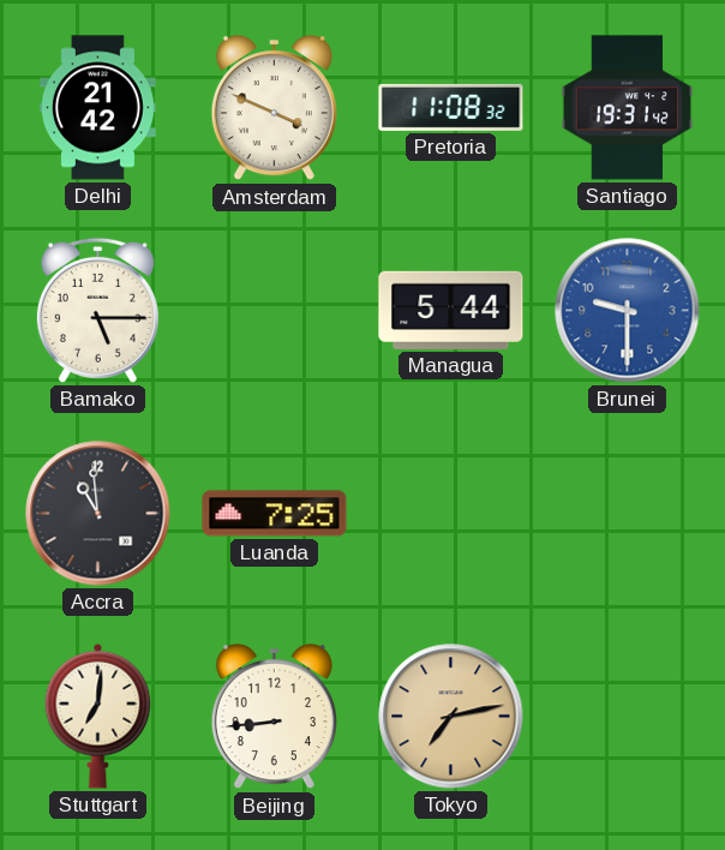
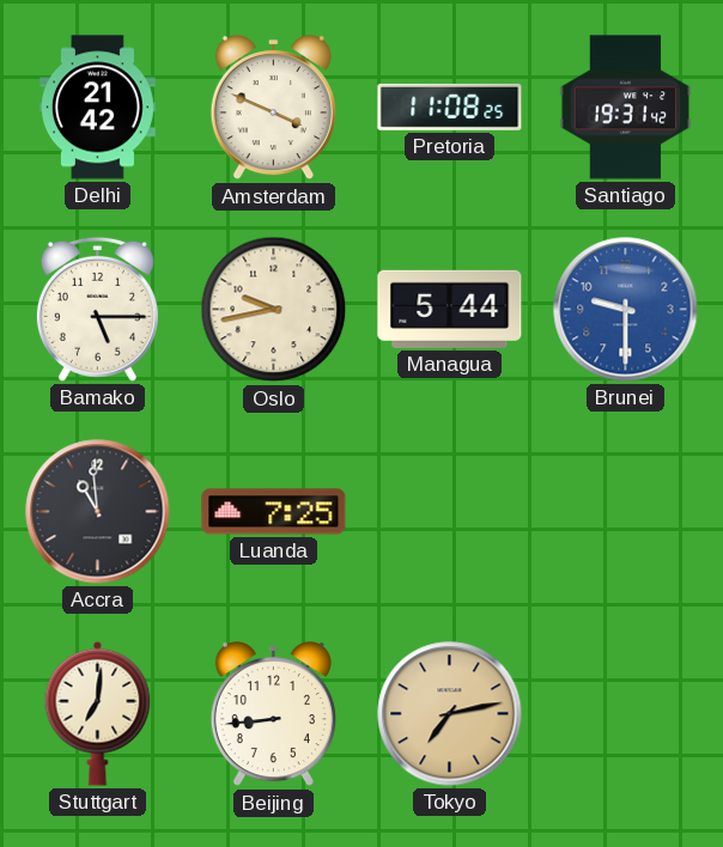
Pretoria: 11:08:32 -> 11:08:25
Oslo: none -> 9:43
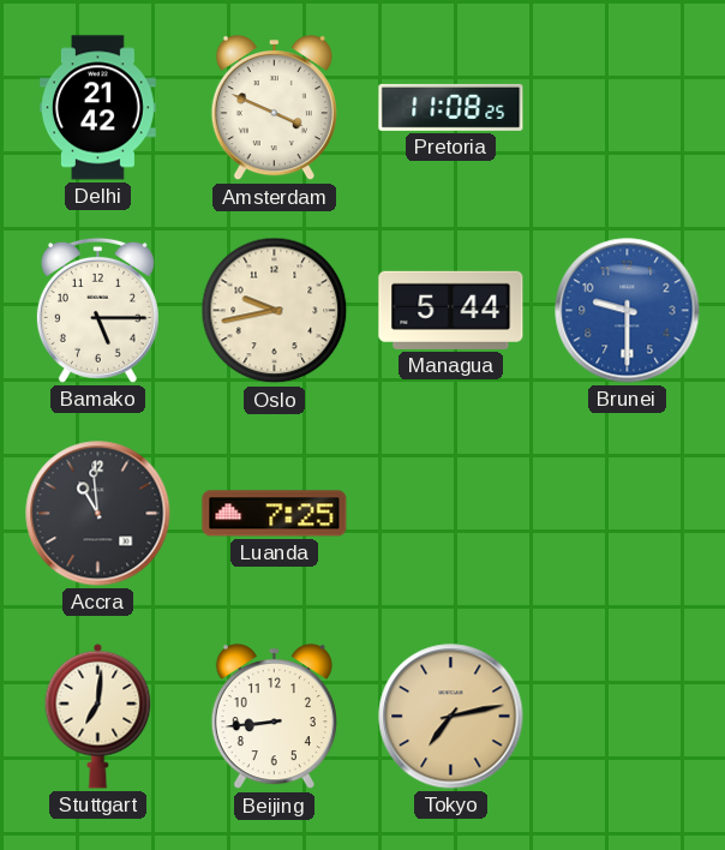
Santiago: 19:31 -> none
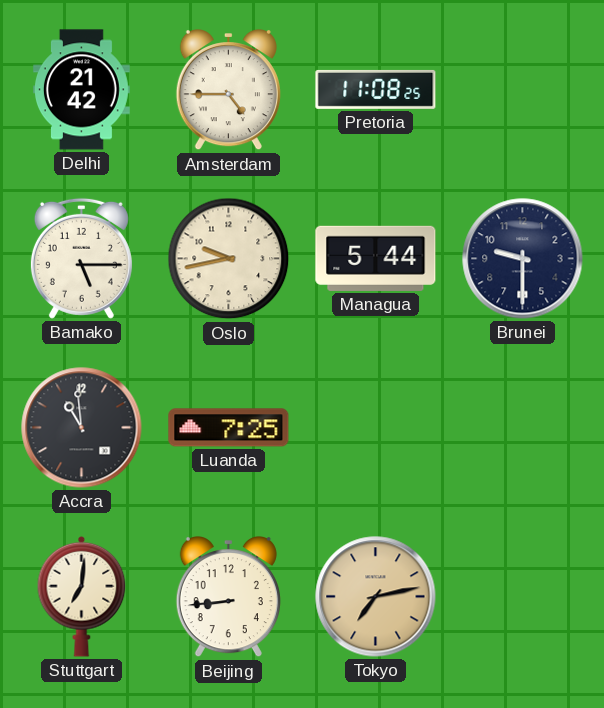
Amsterdam: 3:49 -> 4:45
Brunei dial: blue -> navy
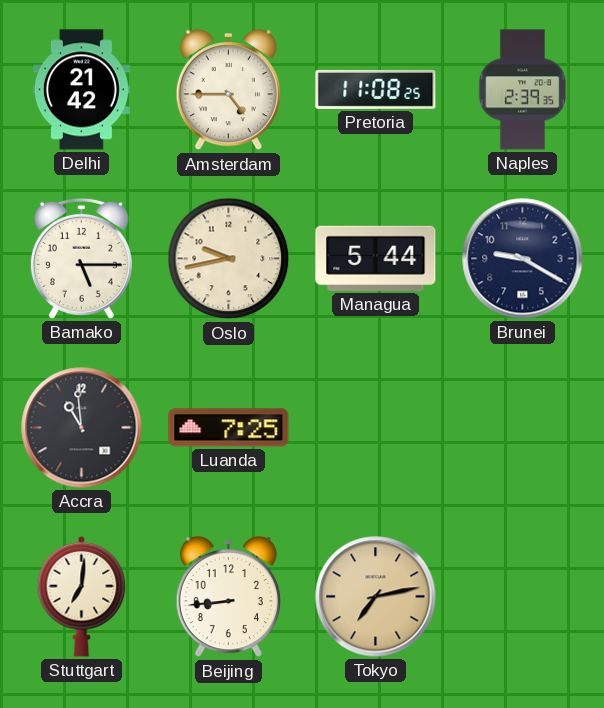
Naples: none -> 2:39
Brunei: 9:30 -> 9:20
